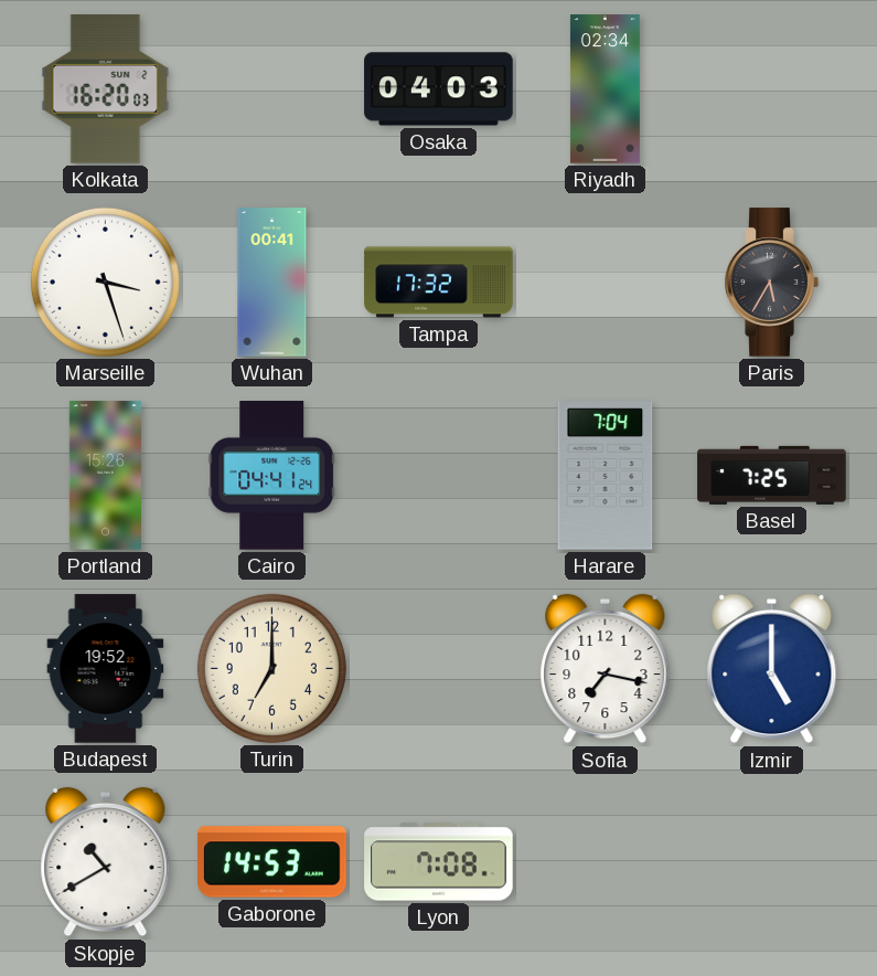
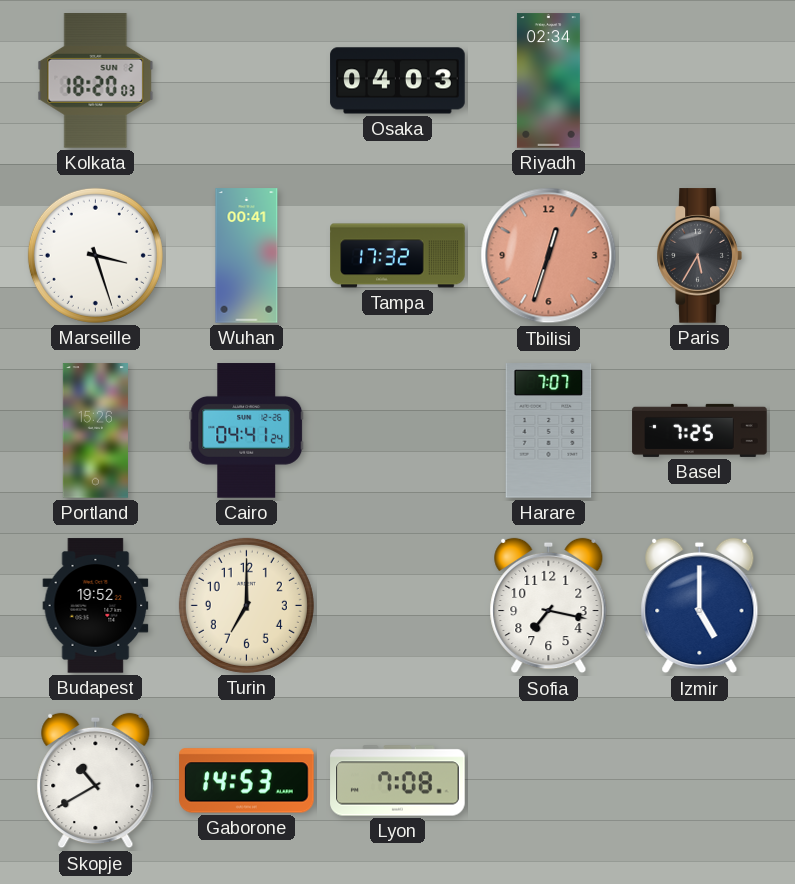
Kolkata: 16:20 -> 18:20
Tbilisi: none -> 12:33
Harare: 7:04 -> 7:07
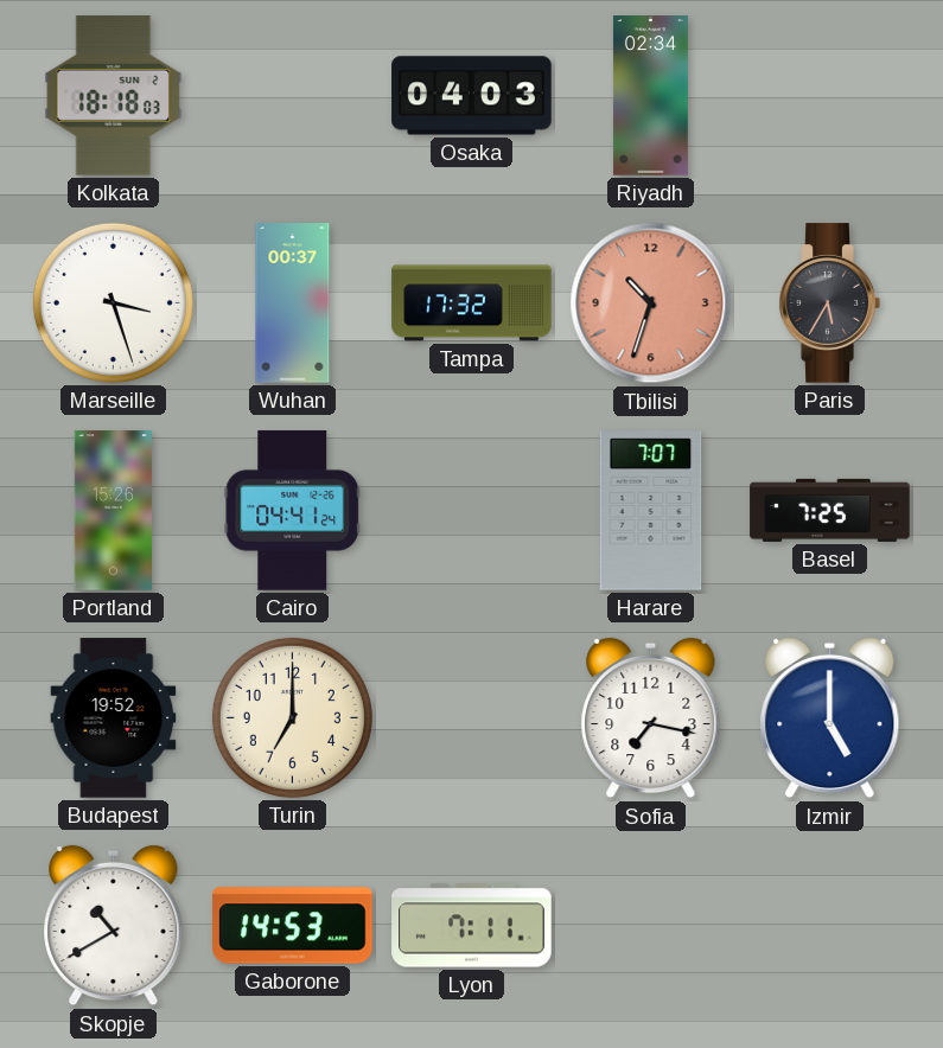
Kolkata: 18:20 -> 18:18
Wuhan: 00:41 -> 00:37
Tbilisi: 12:33 -> 10:33
Lyon: 7:08 -> 7:11
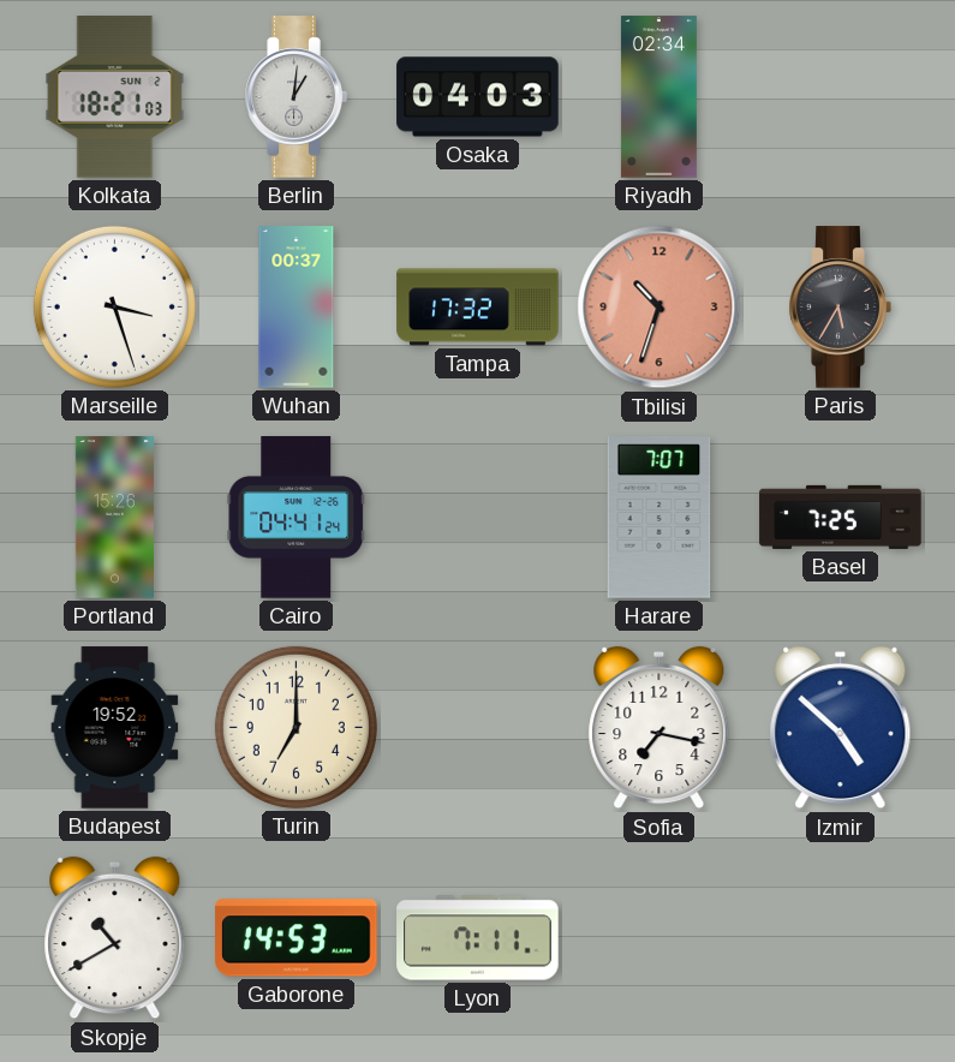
Kolkata: 18:18 -> 18:21
Berlin: none -> 1:01
Izmir: 5:00 -> 4:52
